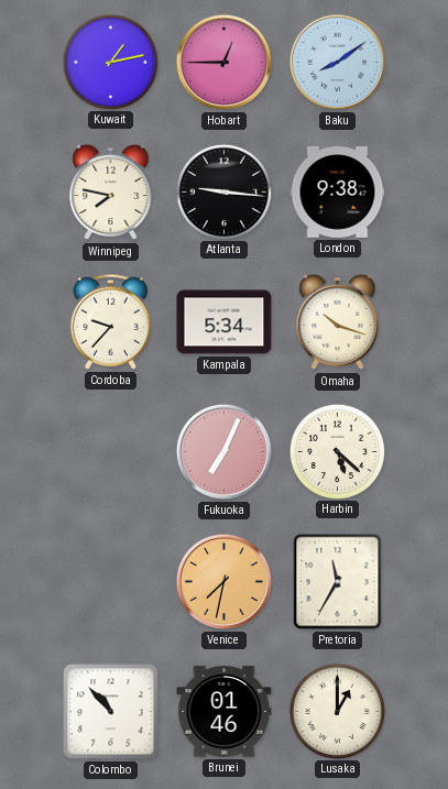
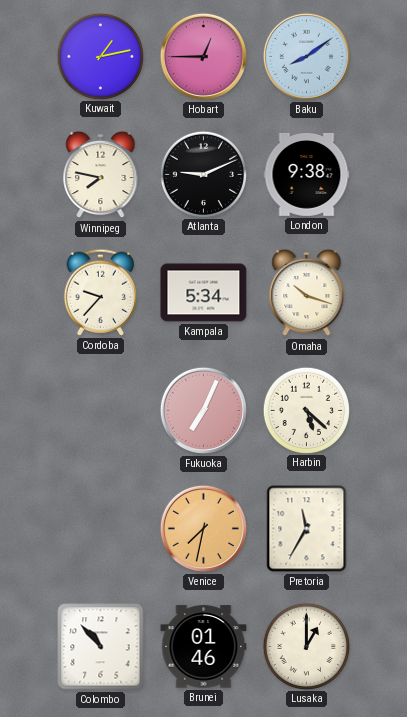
Atlanta: 9:16 -> 9:11
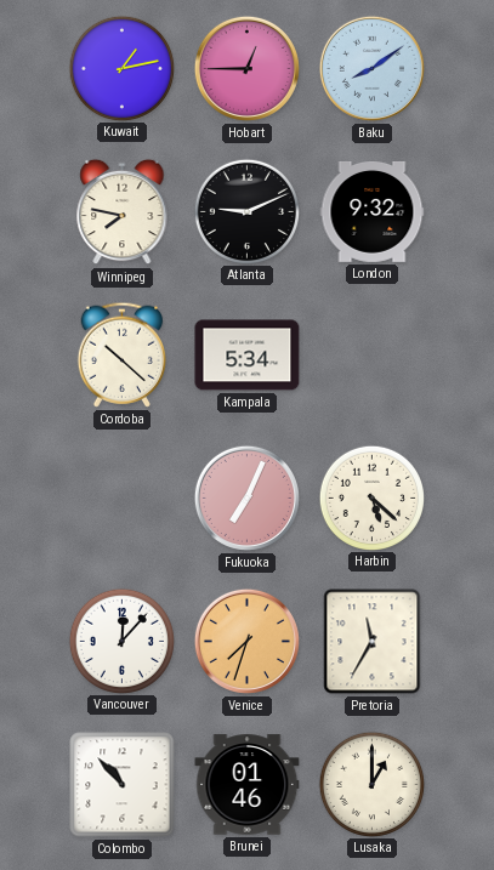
London: 9:38 -> 9:32
Cordoba: 9:37 -> 10:22
Omaha: 10:18 -> none
Vancouver: none -> 12:07
Venice: 7:32 -> 7:33
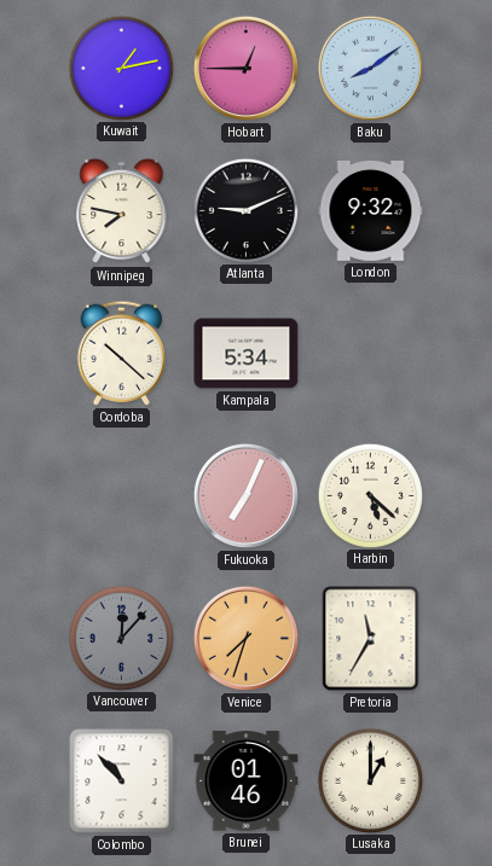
Vancouver dial: white -> grey
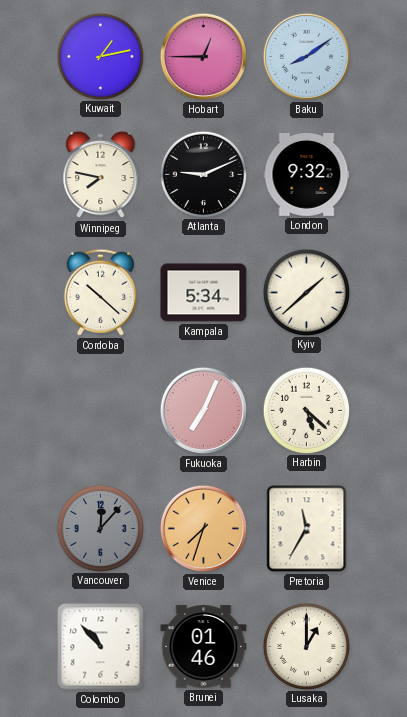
Kyiv: none -> 1:38
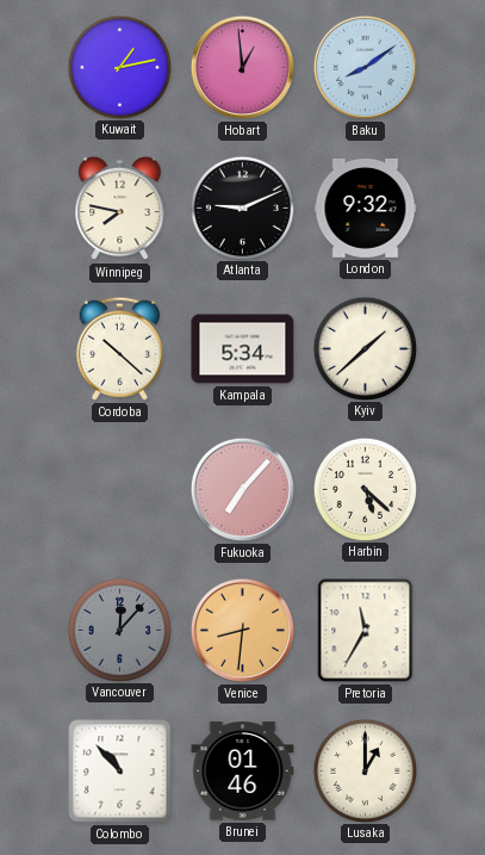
Hobart: 12:45 -> 12:59
Fukuoka: 7:04 -> 7:07
Venice: 7:33 -> 8:31
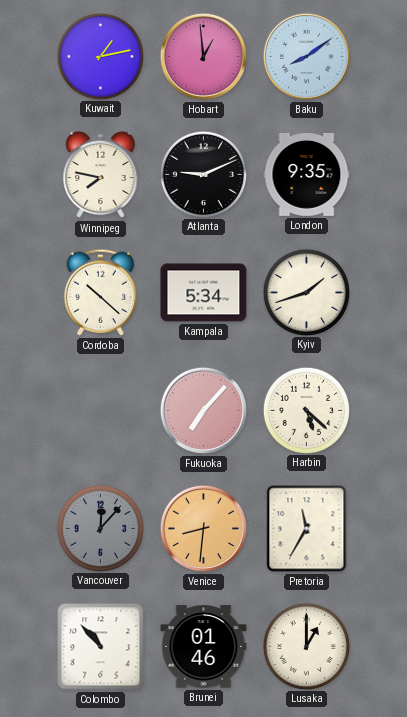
London: 9:32 -> 9:35
Kyiv: 1:38 -> 1:42
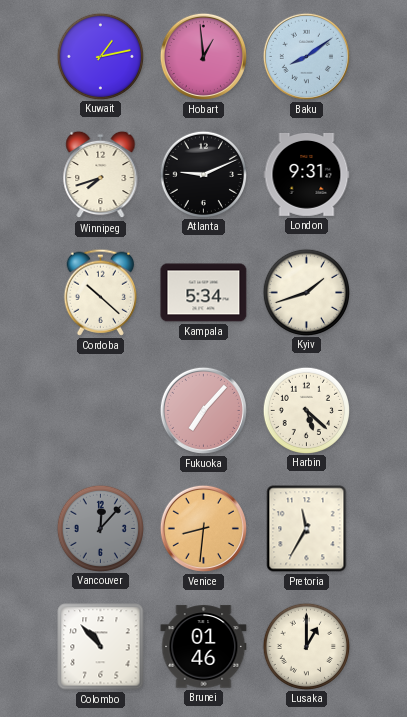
Winnipeg: 7:47 -> 7:42
London: 9:35 -> 9:31
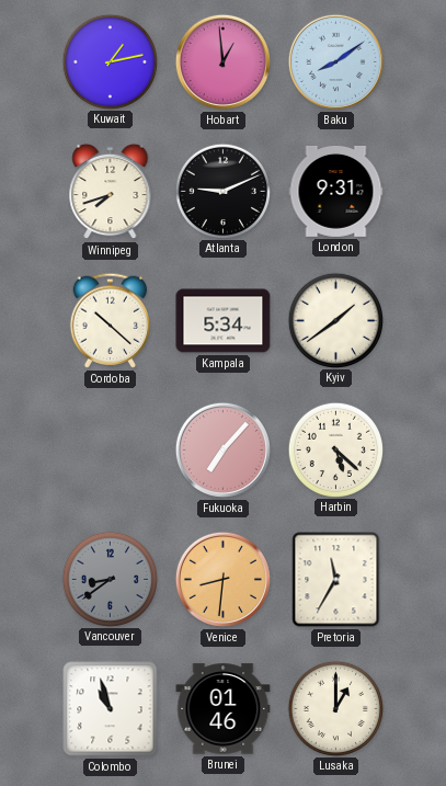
Kyiv: 1:42 -> 1:39
Vancouver: 12:07 -> 8:39
Colombo: 10:53 -> 10:57
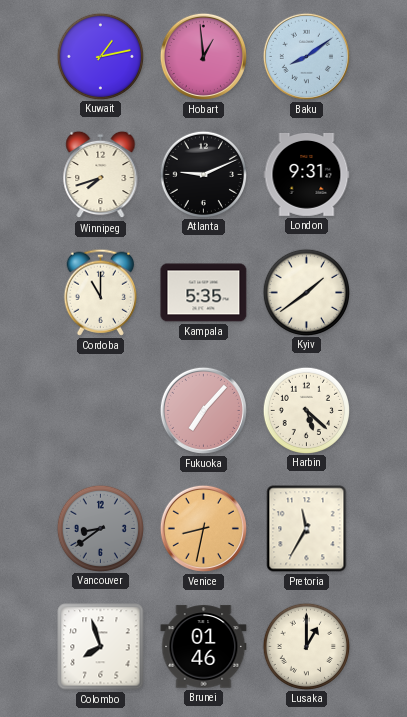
Cordoba: 10:22 -> 11:00
Kampala: 5:34 -> 5:35
Venice: 8:31 -> 8:32
Colombo: 10:57 -> 7:57
